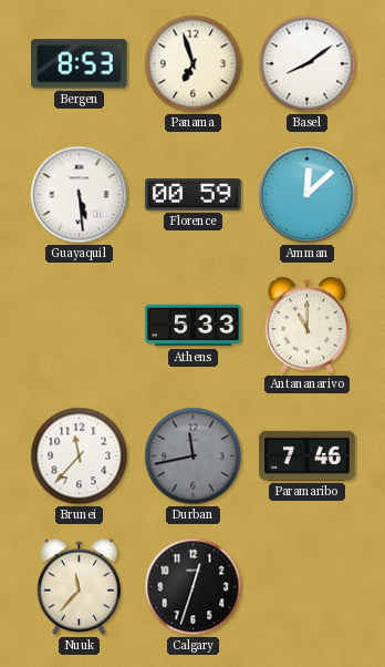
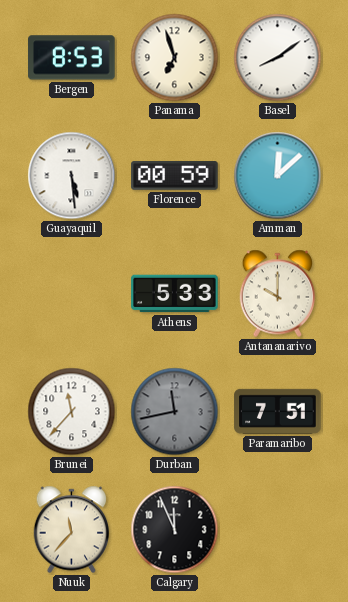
Antananarivo: 11:00 -> 10:00
Paramaribo: 7:46 -> 7:51
Calgary: 12:33 -> 11:56
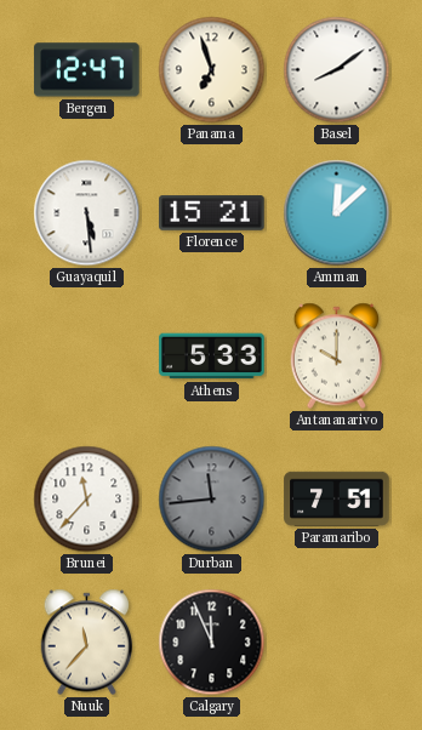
Bergen: 8:53 -> 12:47
Florence: 00:59 -> 15:21
Durban: 11:43 -> 11:44
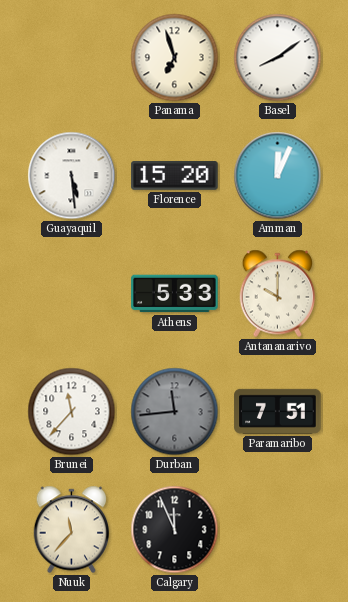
Bergen: 12:47 -> none
Florence: 15:21 -> 15:20
Amman: 12:08 -> 12:04
